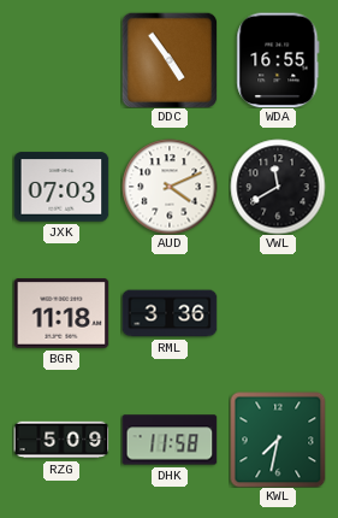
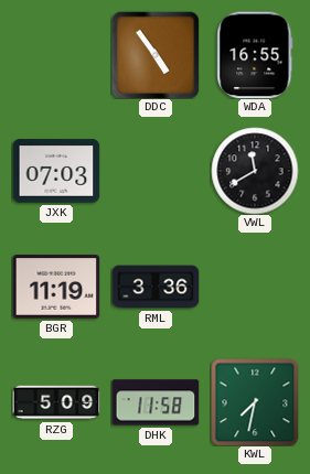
AUD: 4:11 -> none
BGR: 11:18 -> 11:19
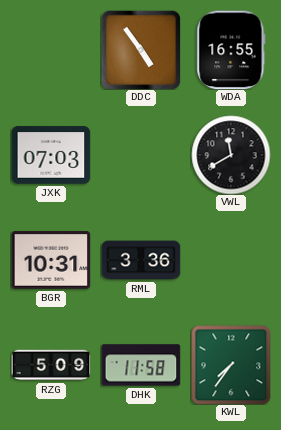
BGR: 11:19 -> 10:31
KWL: 7:32 -> 7:36
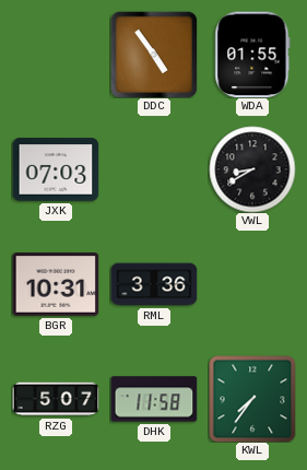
WDA: 16:55 -> 01:55
VWL: 11:40 -> 8:40
RZG: 5:09 -> 5:07
